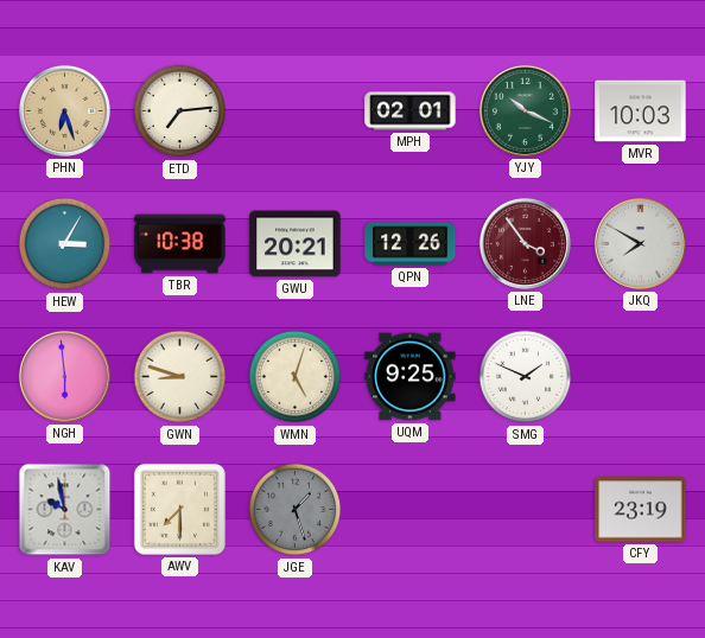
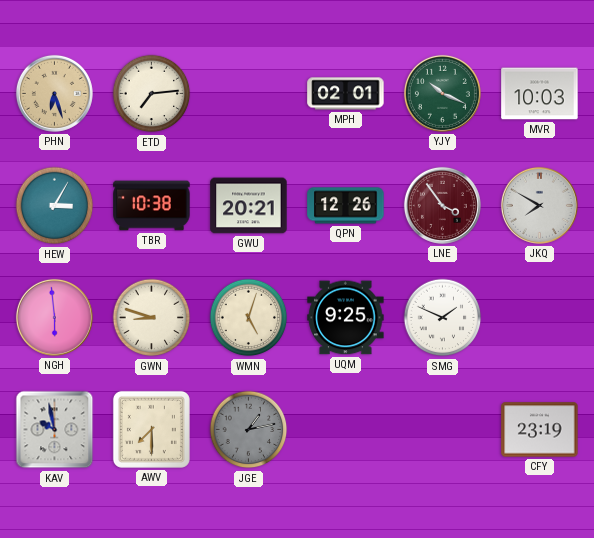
JGE: 1:27 -> 1:13
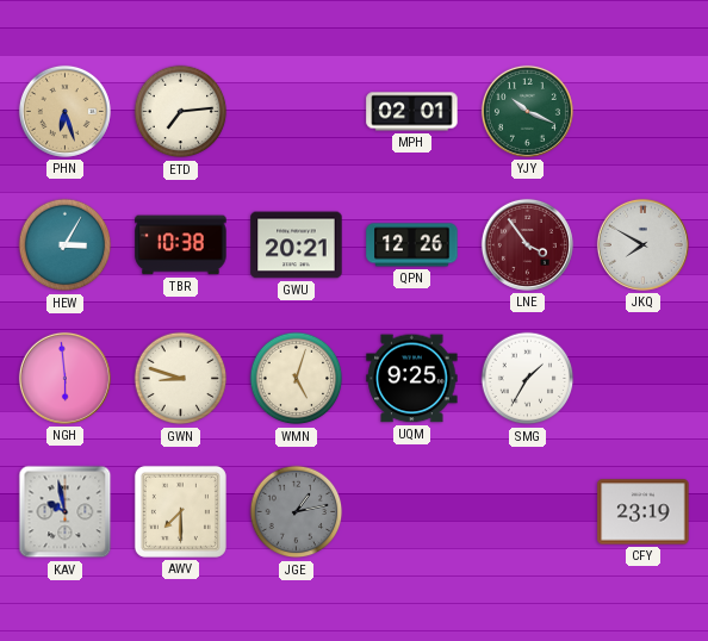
MVR: 10:03 -> none
SMG: 1:49 -> 1:35
